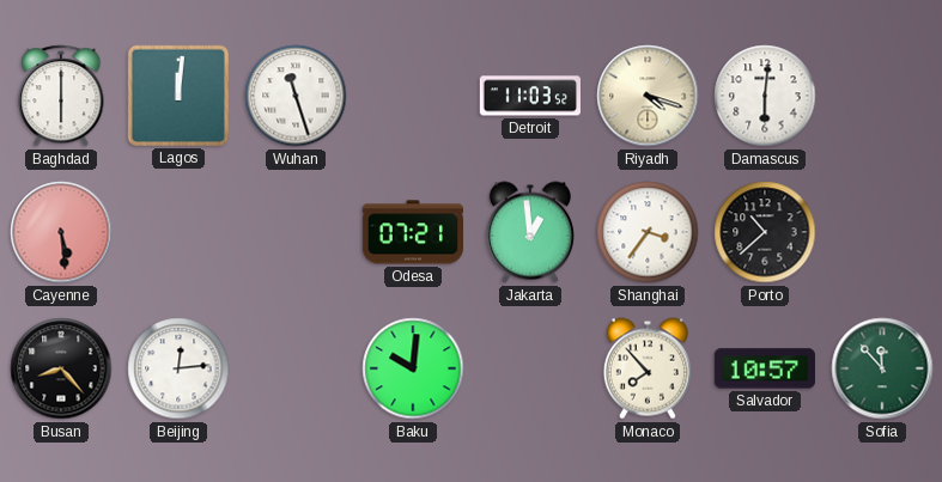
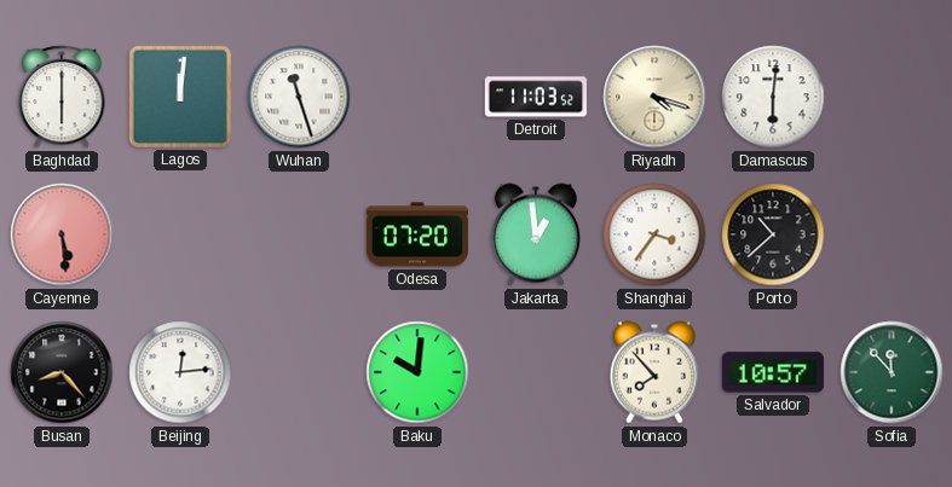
Odesa: 07:21 -> 07:20
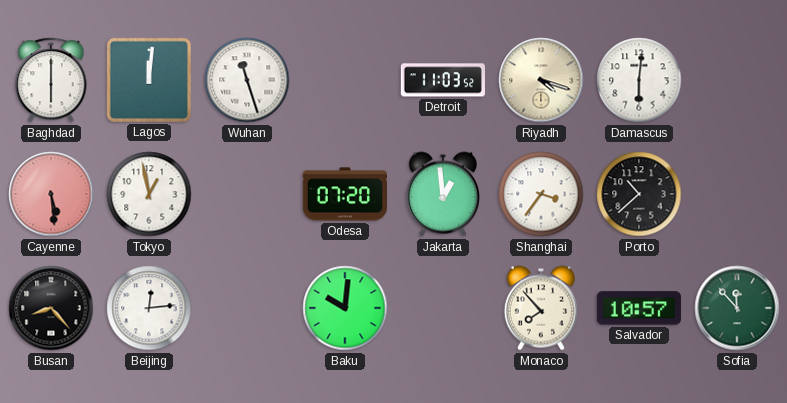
Tokyo: none -> 12:58
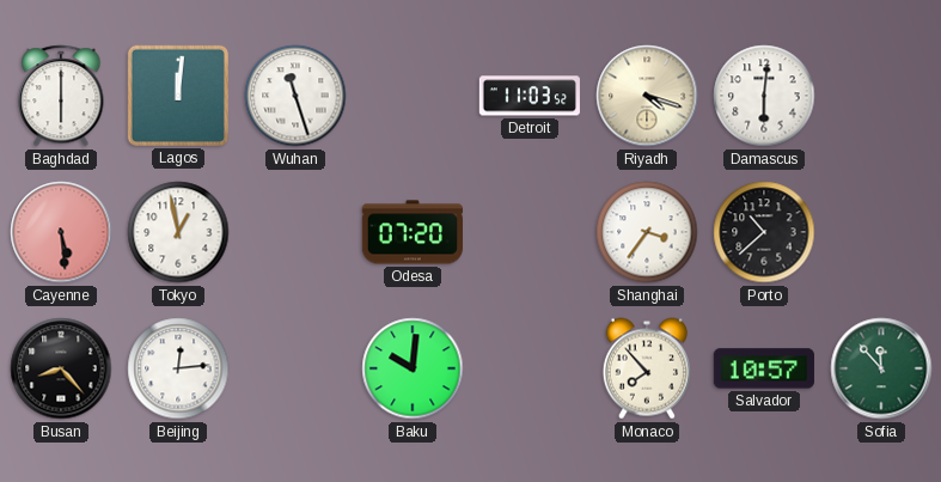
Jakarta: 12:59 -> none
